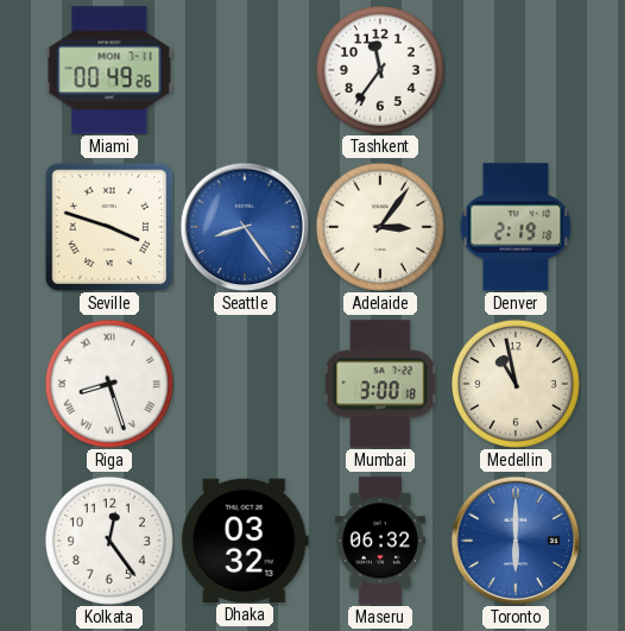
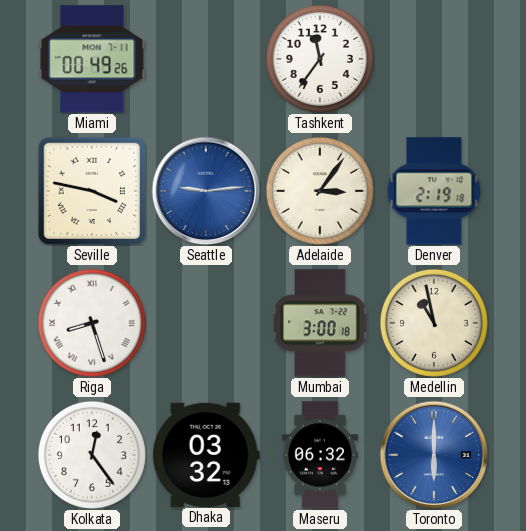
Seville: 3:48 -> 3:47
Seattle: 8:24 -> 9:14
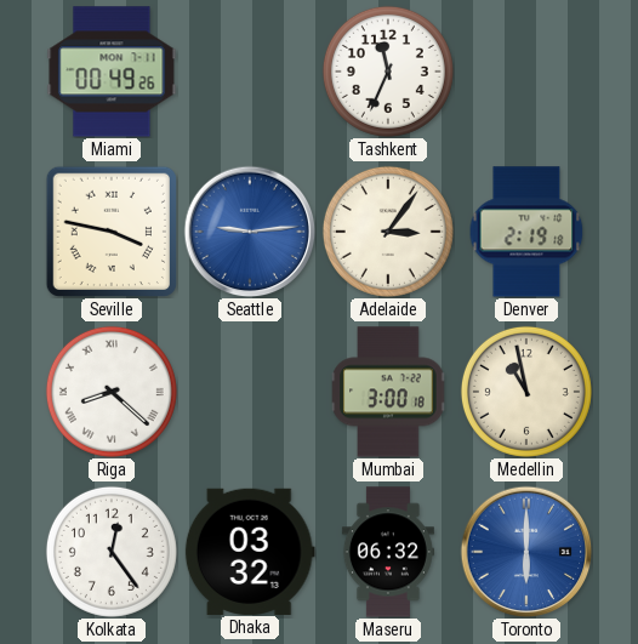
Tashkent: 11:36 -> 11:34
Riga: 8:27 -> 8:22
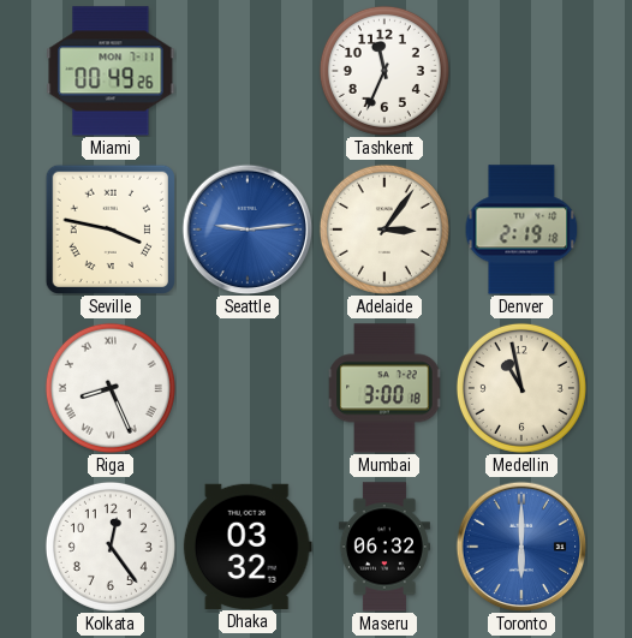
Riga: 8:22 -> 8:26
